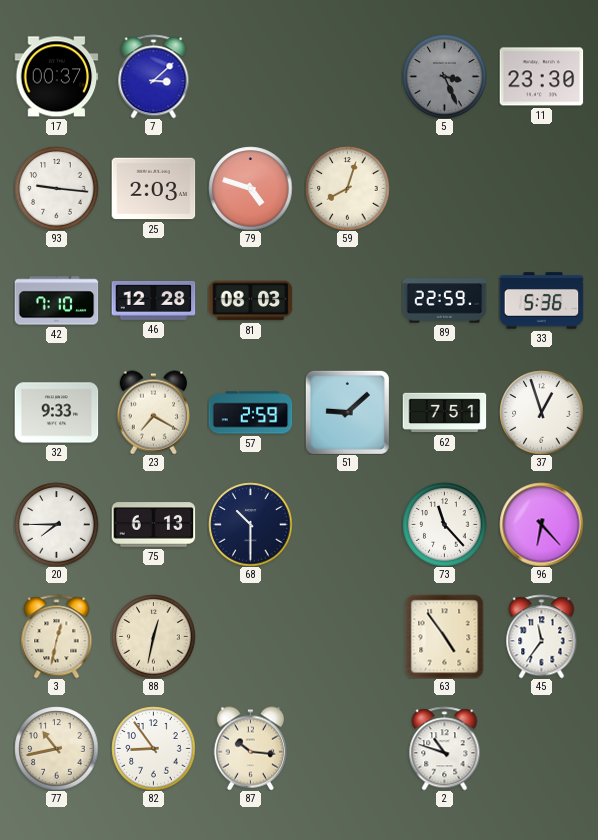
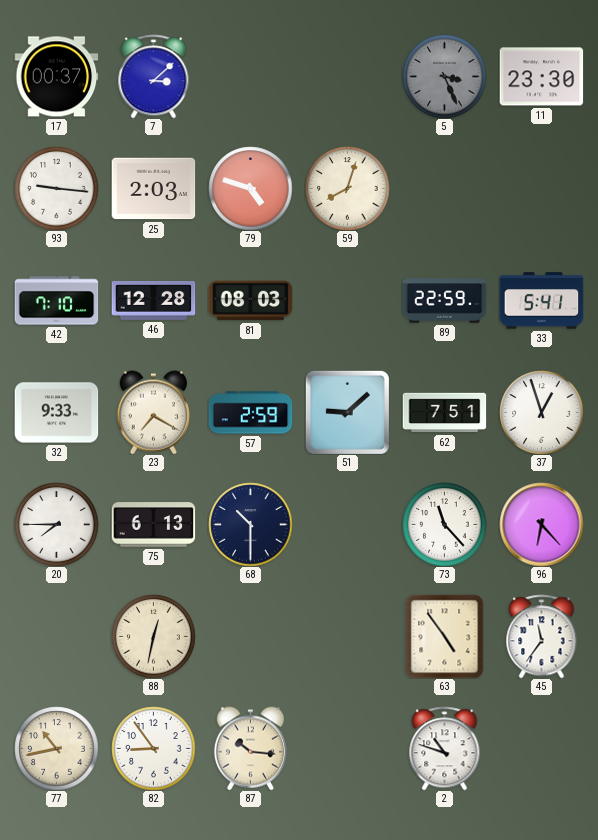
33: 5:36 -> 5:41
3: 12:32 -> none
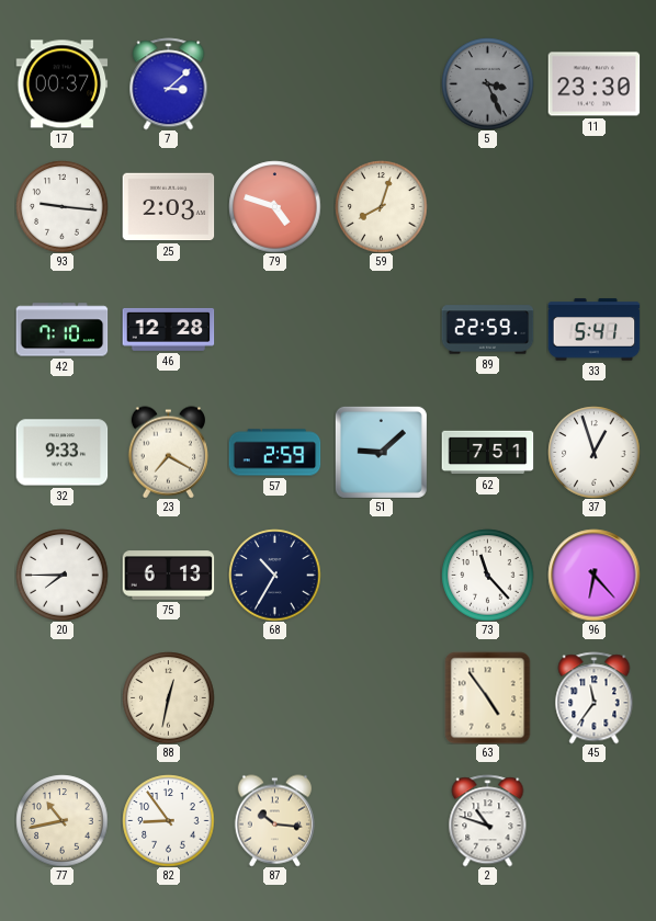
81: 08:03 -> none
68: 10:30 -> 10:35
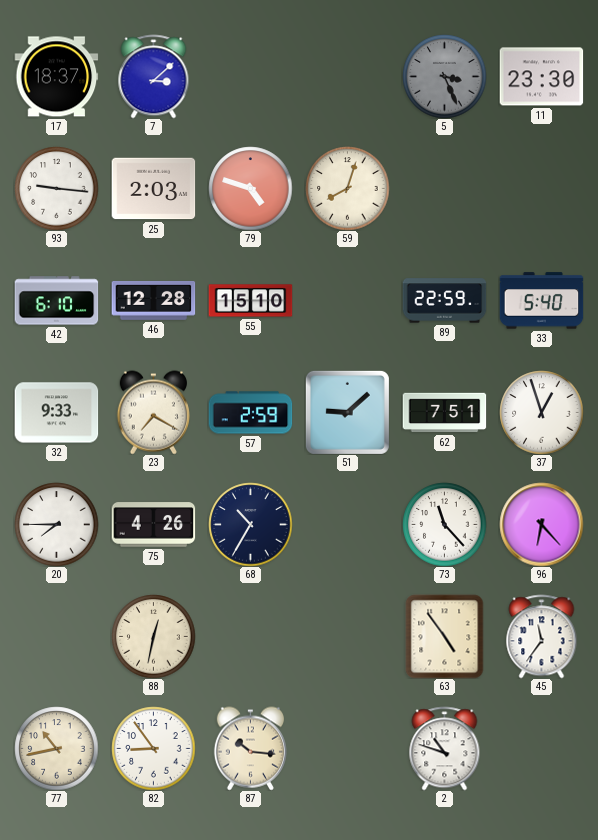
17: 00:37 -> 18:37
42: 7:10 -> 6:10
55: none -> 15:10
33: 5:41 -> 5:40
75: 6:13 -> 4:26
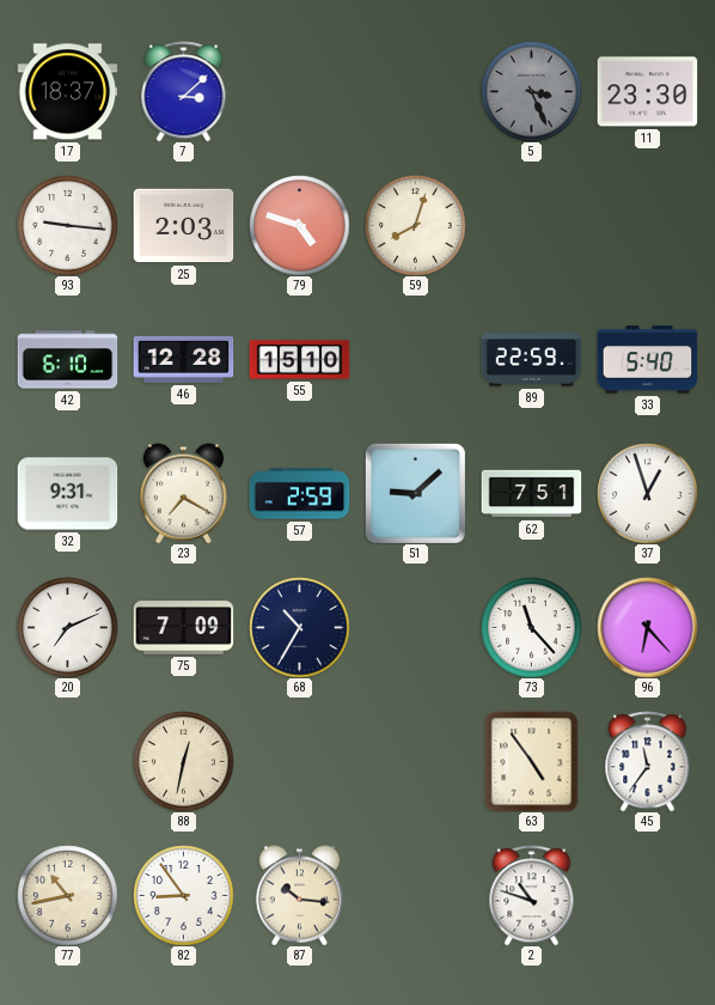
32: 9:33 -> 9:31
20: 7:45 -> 7:11
75: 4:26 -> 7:09
